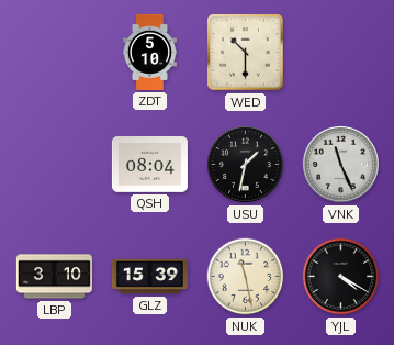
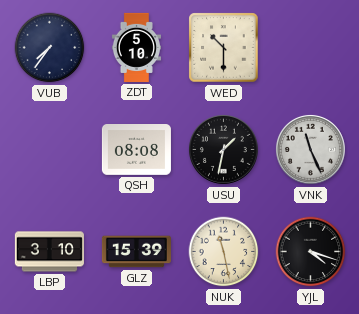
VUB: none -> 7:36
QSH: 08:04 -> 08:08
YJL: 4:20 -> 4:18
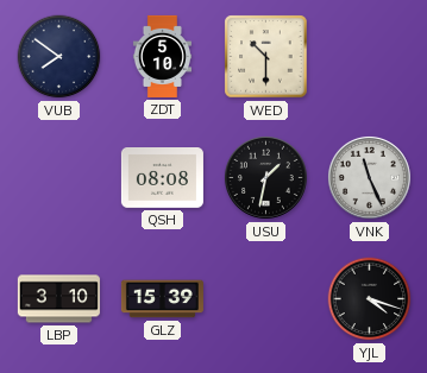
VUB: 7:36 -> 7:51
NUK: 11:28 -> none
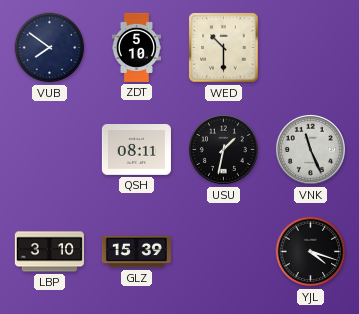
QSH: 08:08 -> 08:11
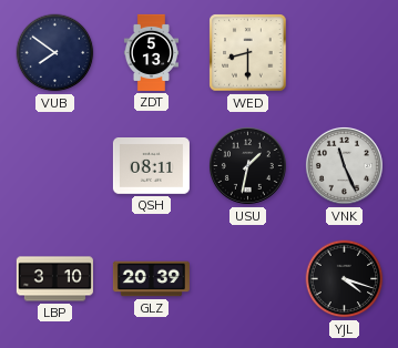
ZDT: 5:10 -> 5:13
WED: 10:30 -> 8:30
GLZ: 15:39 -> 20:39
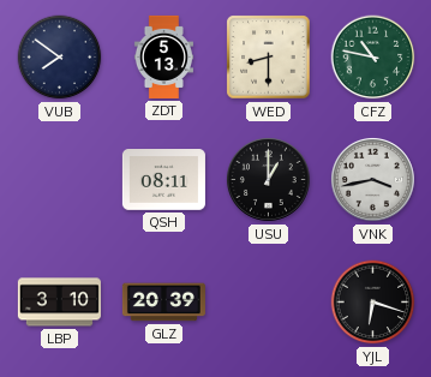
CFZ: none -> 10:47
USU: 1:32 -> 1:00
VNK: 11:26 -> 3:43
YJL: 4:18 -> 6:18
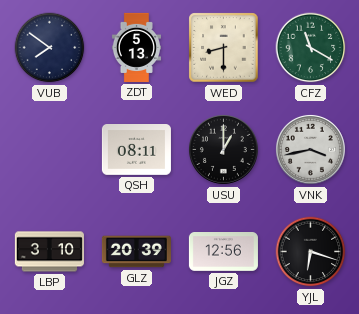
CFZ: 10:47 -> 11:20
JGZ: none -> 12:56
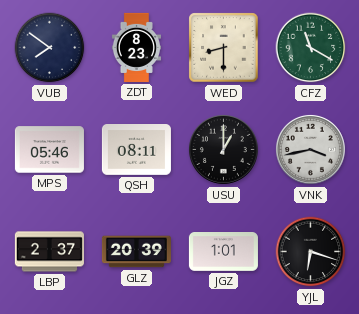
ZDT: 5:13 -> 8:23
MPS: none -> 05:46
LBP: 3:10 -> 2:37
JGZ: 12:56 -> 1:01
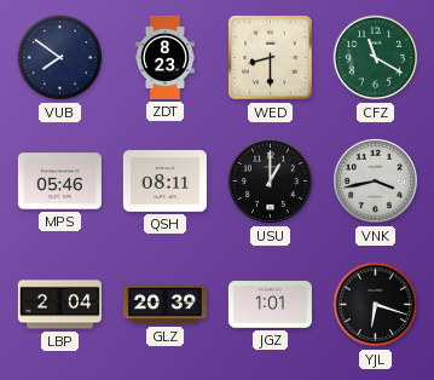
LBP: 2:37 -> 2:04
